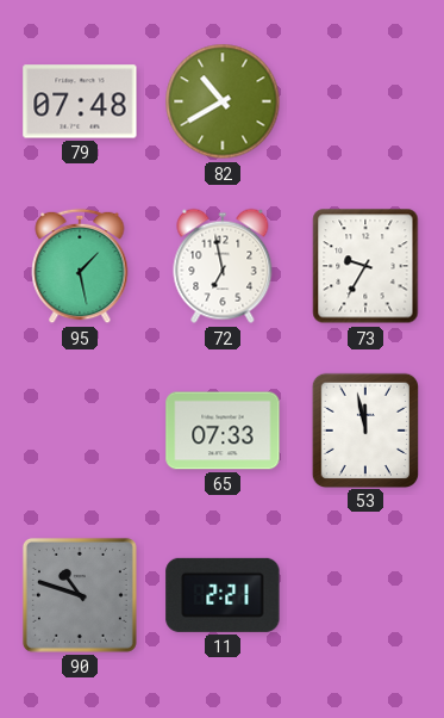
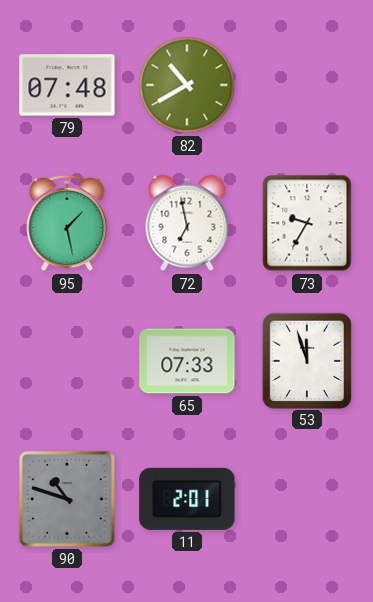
53: 11:58 -> 11:57
11: 2:21 -> 2:01
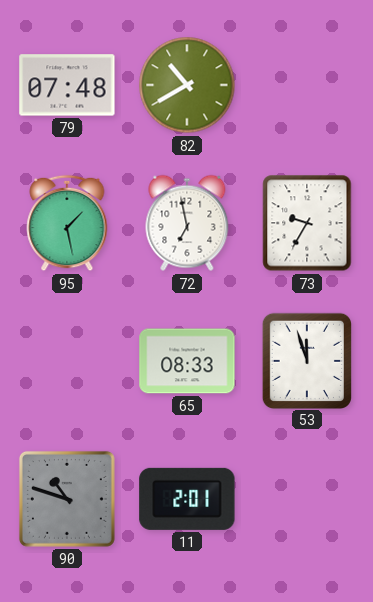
65: 07:33 -> 08:33
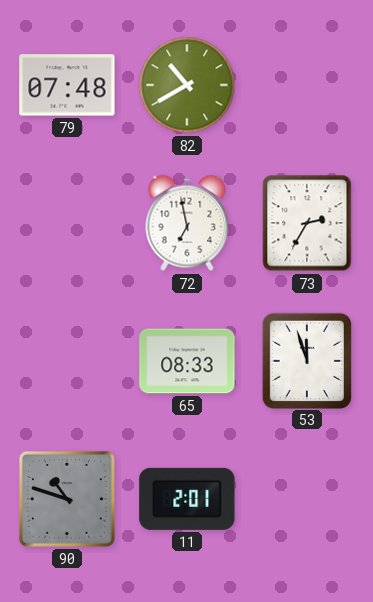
95: 1:28 -> none
73: 9:35 -> 2:35
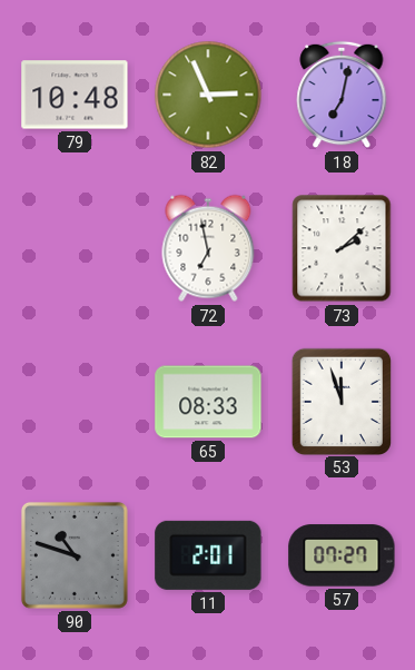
79: 07:48 -> 10:48
82: 10:40 -> 2:56
18: none -> 7:02
73: 2:35 -> 2:08
57: none -> 07:27
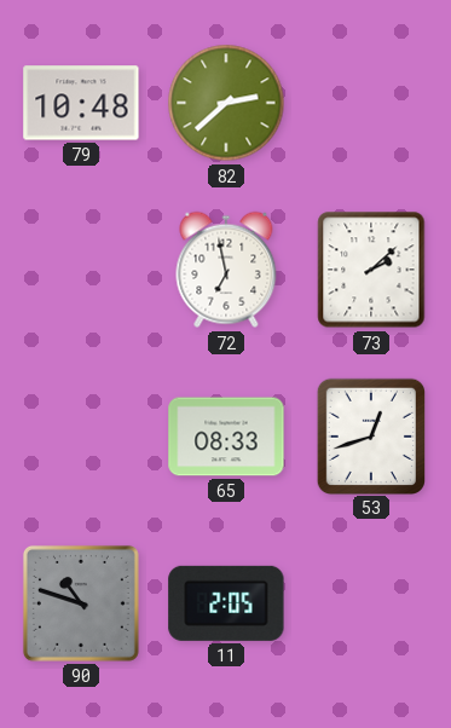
82: 2:56 -> 2:38
18: 7:02 -> none
53: 11:57 -> 12:42
11: 2:01 -> 2:05
57: 07:27 -> none
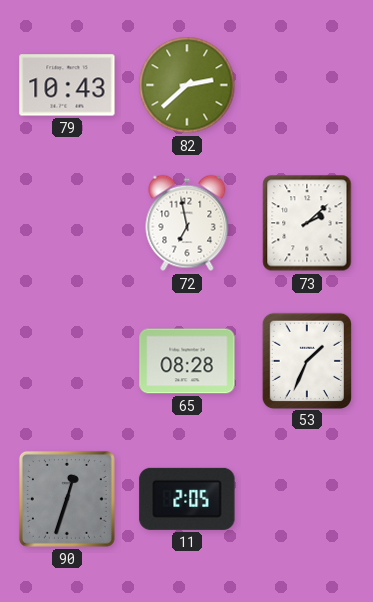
79: 10:48 -> 10:43
65: 08:33 -> 08:28
53: 12:42 -> 1:34
90: 10:48 -> 12:33
